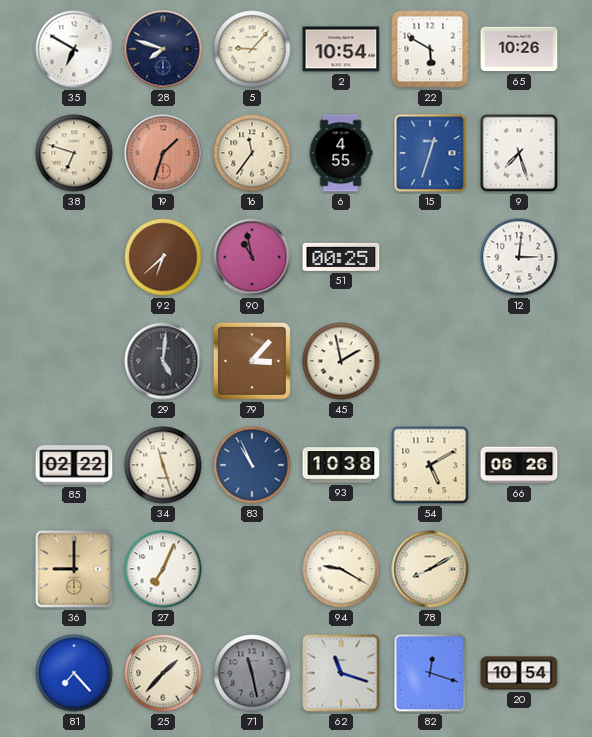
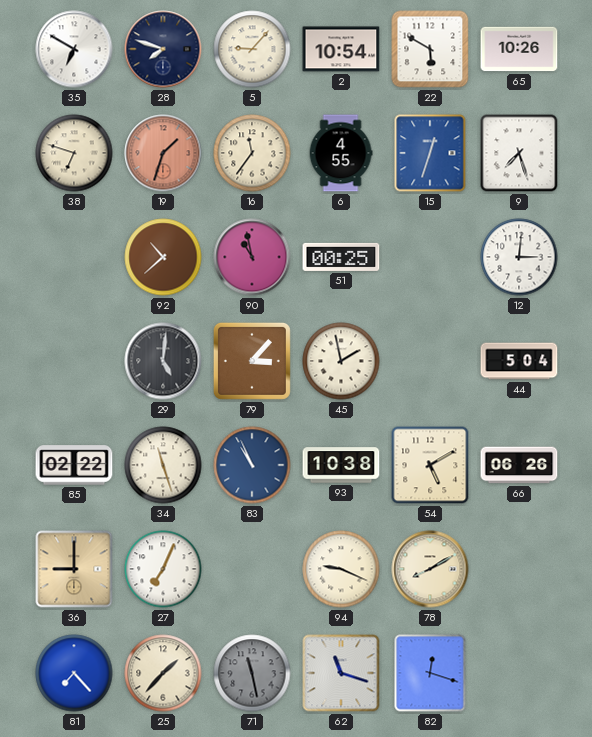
92: 6:38 -> 10:38
44: none -> 5:04
94: 9:20 -> 9:19
20: 10:54 -> none
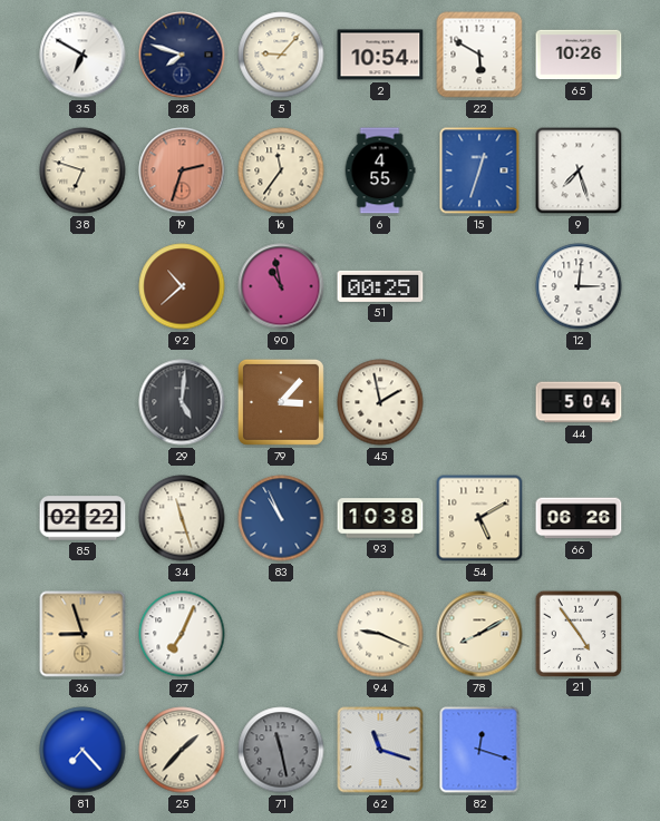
19: 1:33 -> 2:33
36: 9:00 -> 8:57
21: none -> 4:54
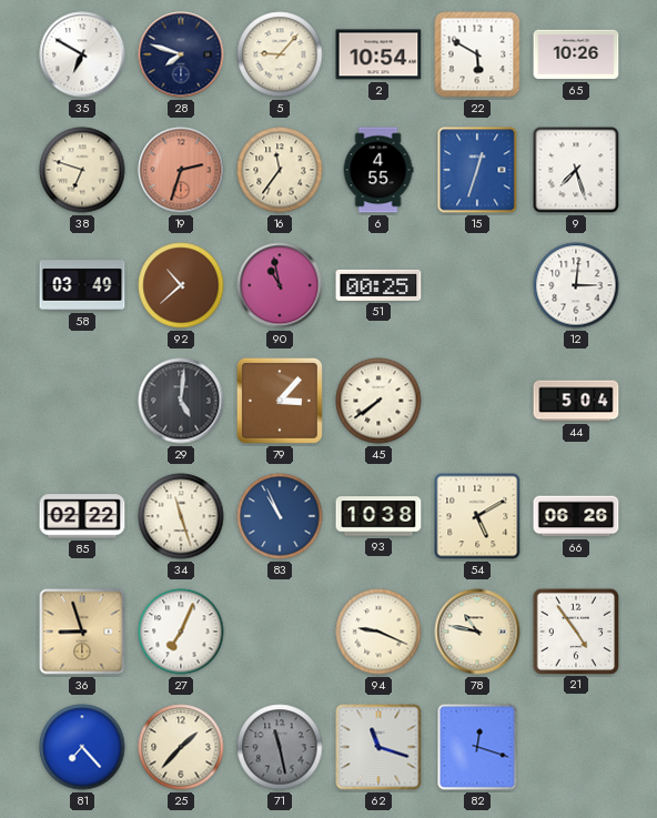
58: none -> 03:49
45: 1:58 -> 7:39
78: 8:10 -> 10:47
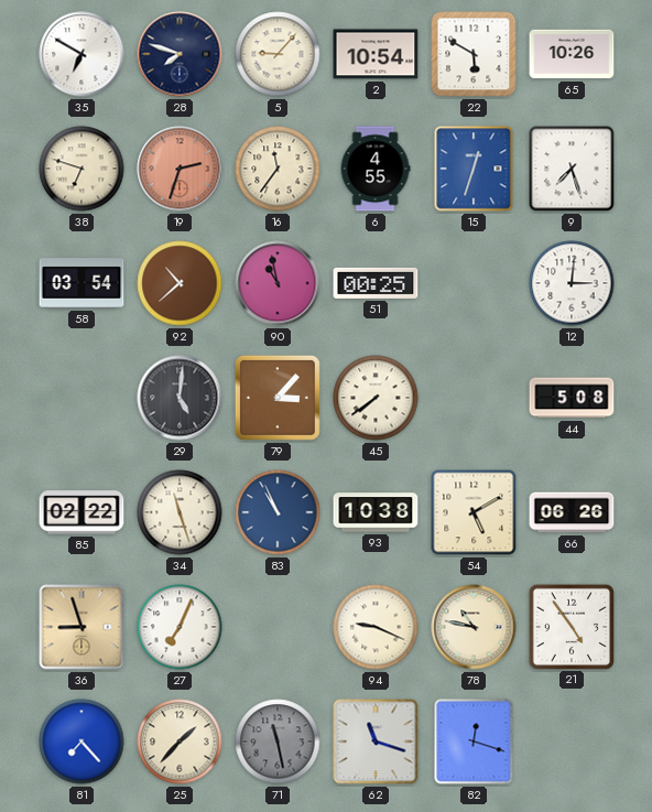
58: 03:49 -> 03:54
44: 5:04 -> 5:08
